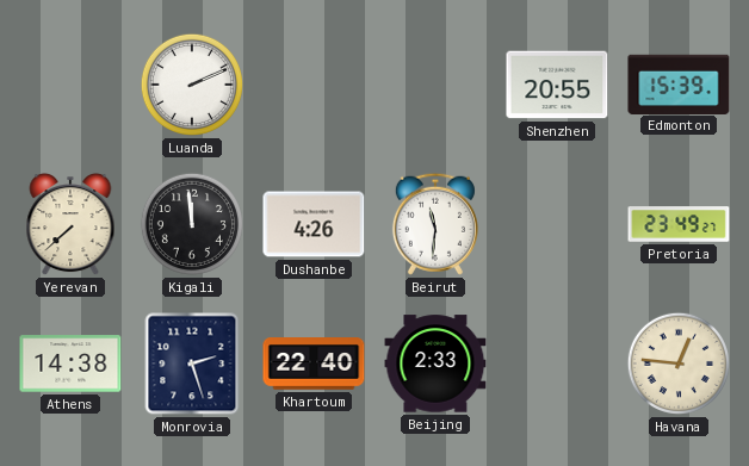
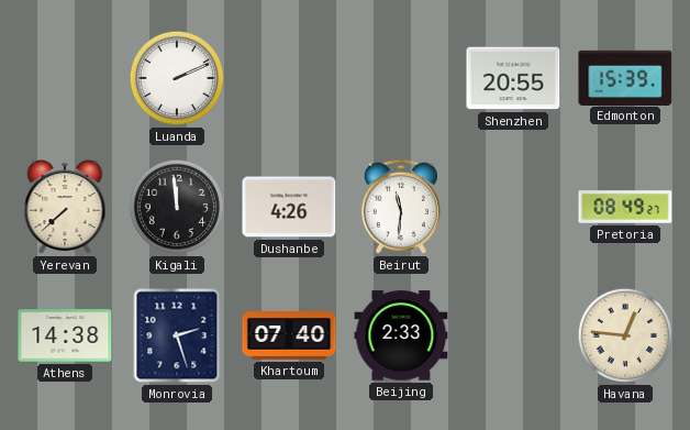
Pretoria: 23:49 -> 08:49
Khartoum: 22:40 -> 07:40
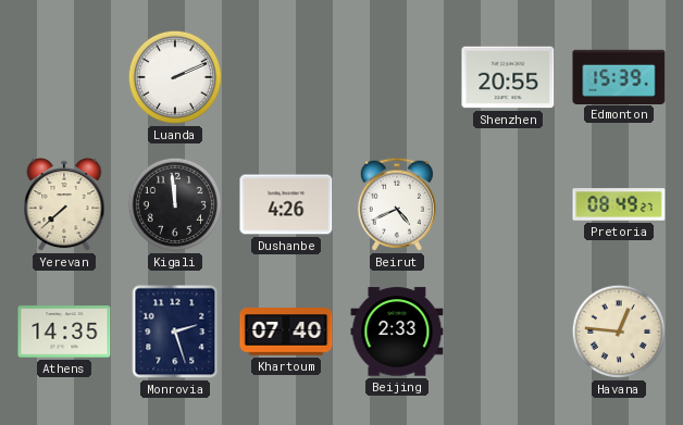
Beirut: 11:31 -> 4:41
Athens: 14:38 -> 14:35
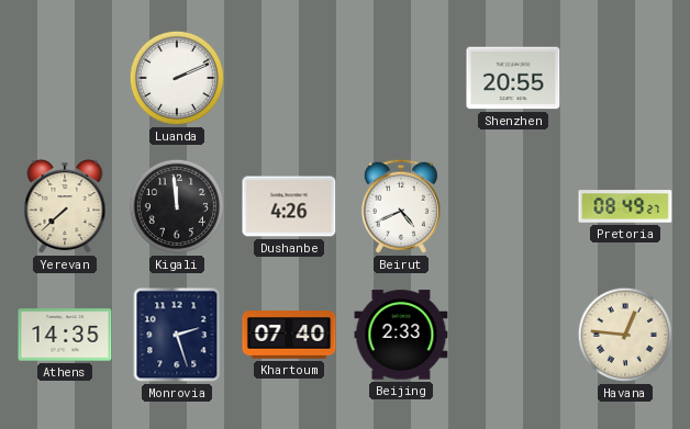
Edmonton: 15:39 -> none
